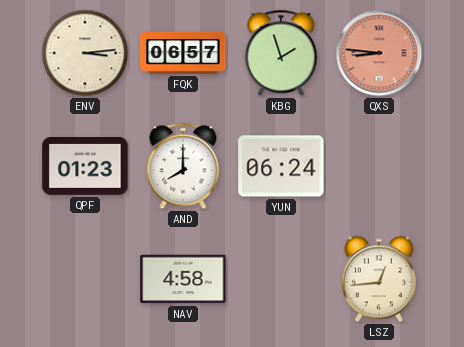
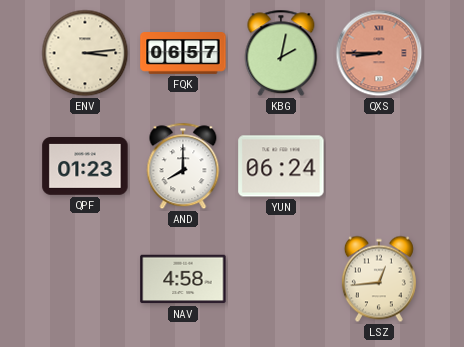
KBG: 1:57 -> 2:02
QXS: 8:46 -> 8:45
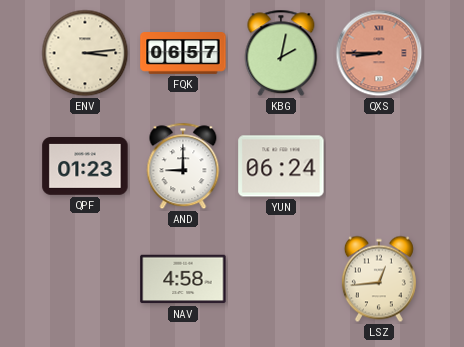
AND: 8:00 -> 9:00
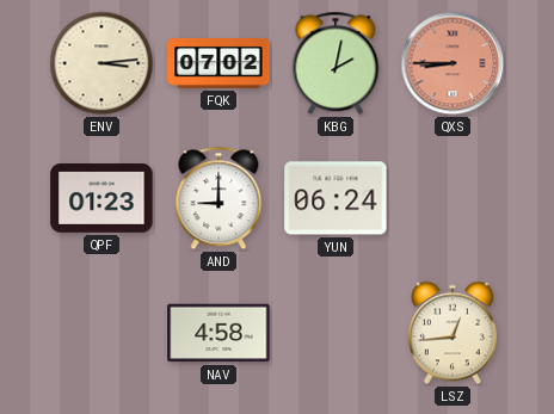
FQK: 06:57 -> 07:02
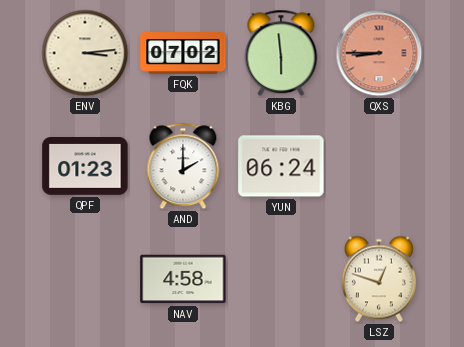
KBG: 2:02 -> 5:59
AND: 9:00 -> 2:00
LSZ: 12:44 -> 12:48
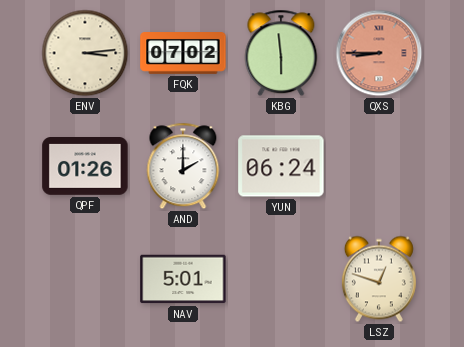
QPF: 01:23 -> 01:26
NAV: 4:58 -> 5:01
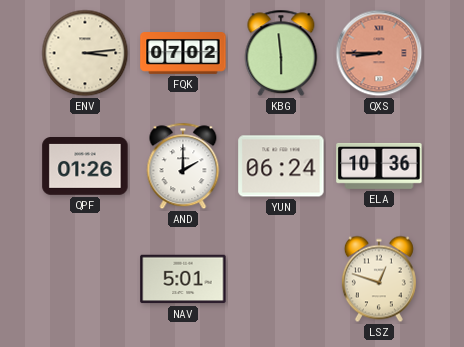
ELA: none -> 10:36
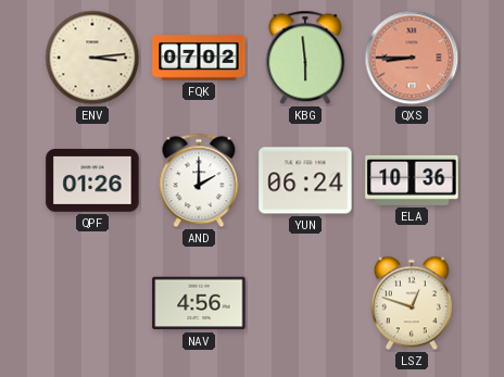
NAV: 5:01 -> 4:56
